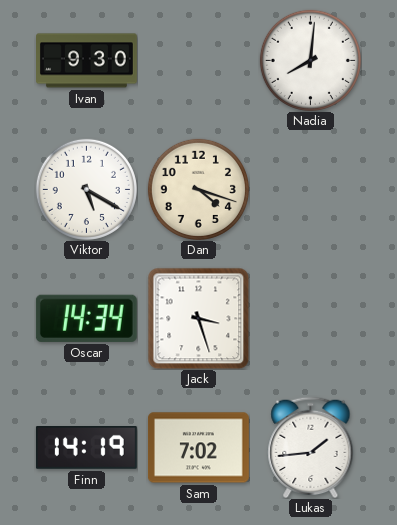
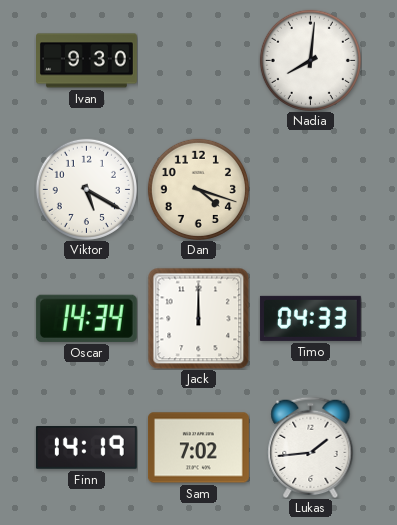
Jack: 3:27 -> 12:00
Timo: none -> 04:33
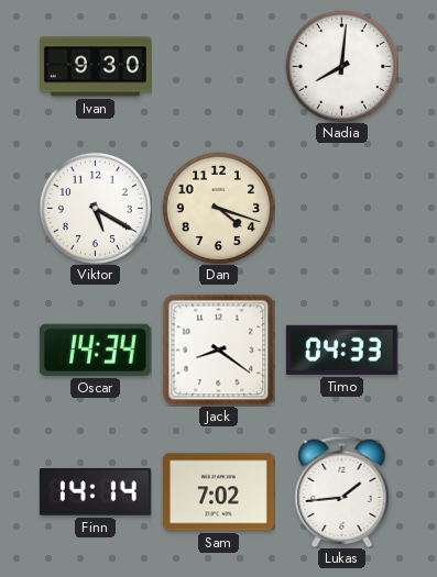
Jack: 12:00 -> 8:21
Finn: 14:19 -> 14:14
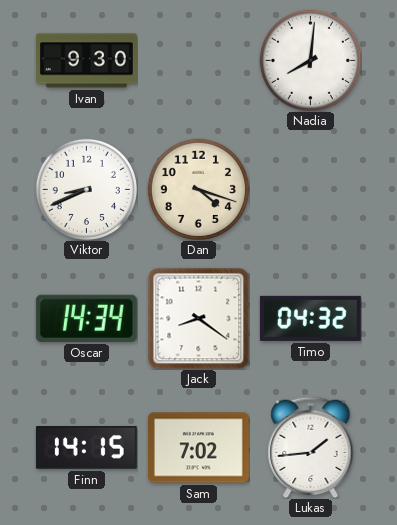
Viktor: 5:20 -> 8:41
Timo: 04:33 -> 04:32
Finn: 14:14 -> 14:15
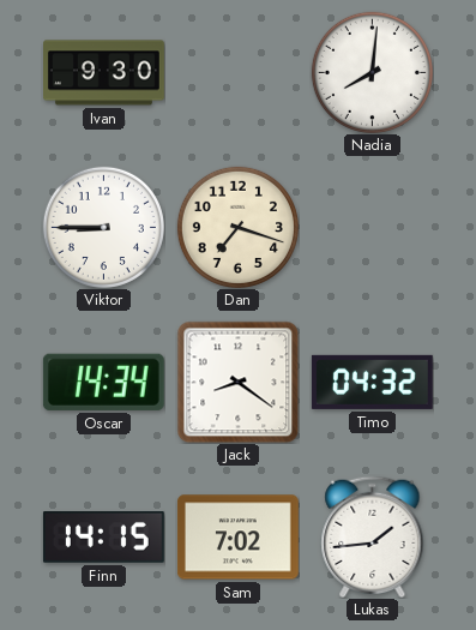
Viktor: 8:41 -> 8:45
Dan: 4:18 -> 7:18
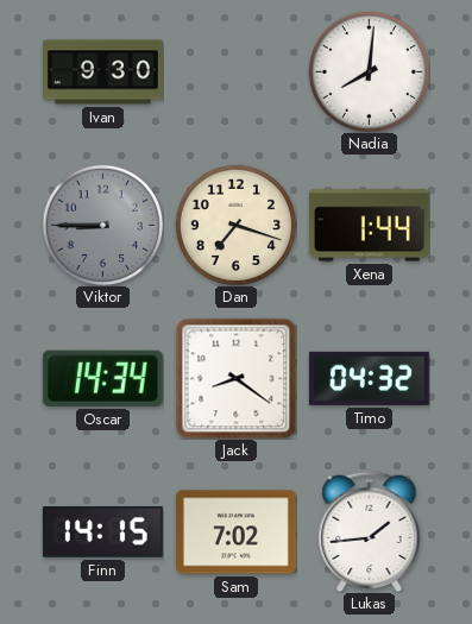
Viktor dial: white -> grey
Xena: none -> 1:44
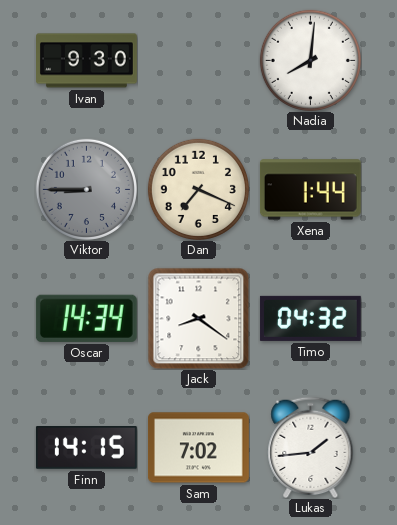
Dan: 7:18 -> 7:19
